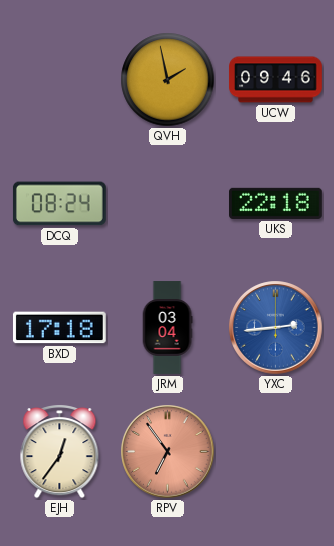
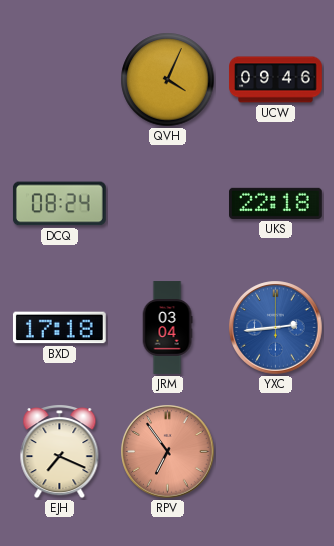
QVH: 1:58 -> 4:04
EJH: 12:36 -> 7:19
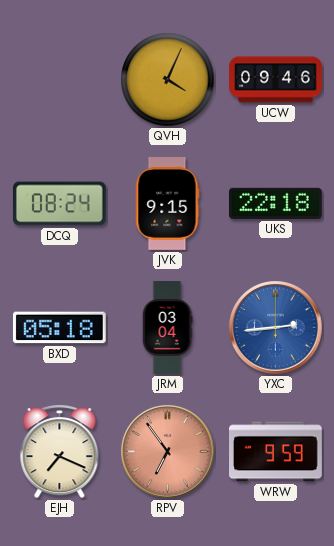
JVK: none -> 9:15
BXD: 17:18 -> 05:18
WRW: none -> 9:59
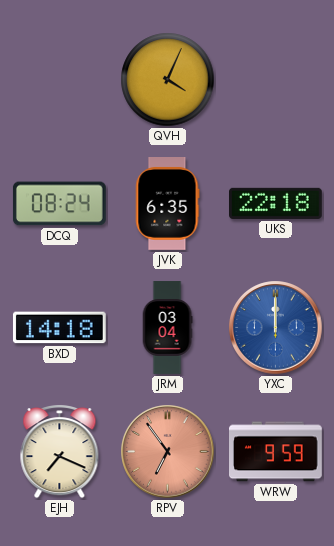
UCW: 09:46 -> none
JVK: 9:15 -> 6:35
BXD: 05:18 -> 14:18
YXC: 2:44 -> 12:00
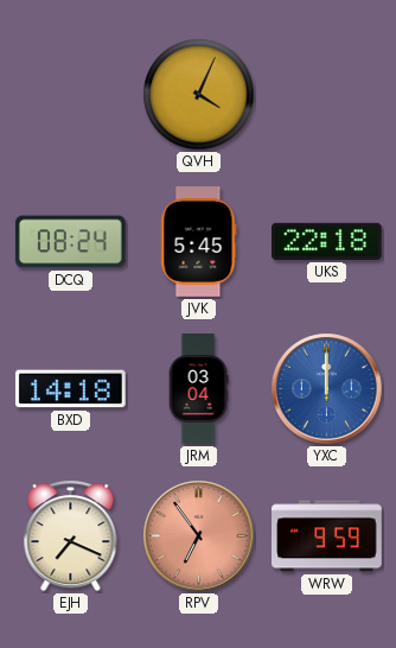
JVK: 6:35 -> 5:45
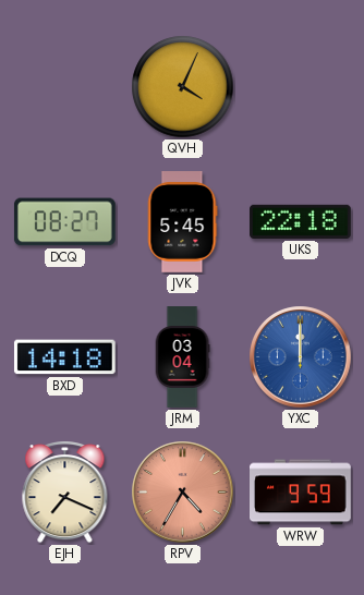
DCQ: 08:24 -> 08:27
RPV: 6:54 -> 4:35
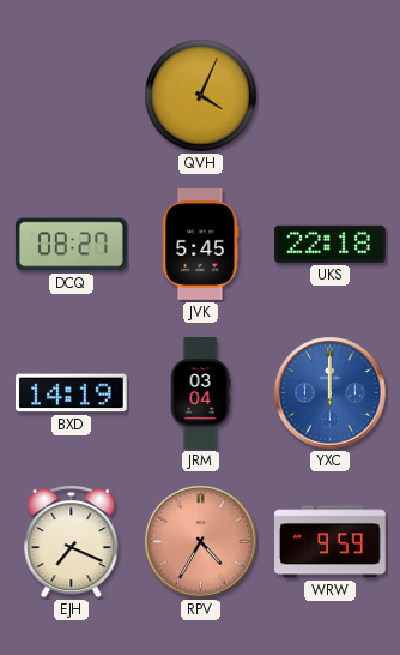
BXD: 14:18 -> 14:19
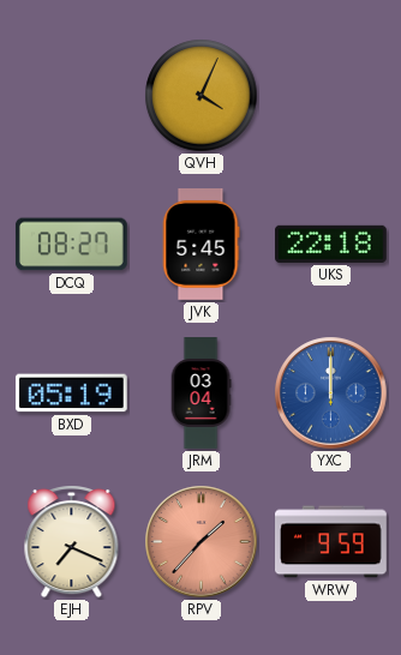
BXD: 14:19 -> 05:19
RPV: 4:35 -> 1:37
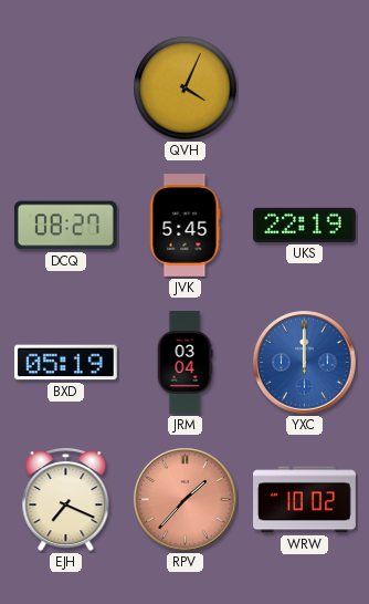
UKS: 22:18 -> 22:19
WRW: 9:59 -> 10:02
